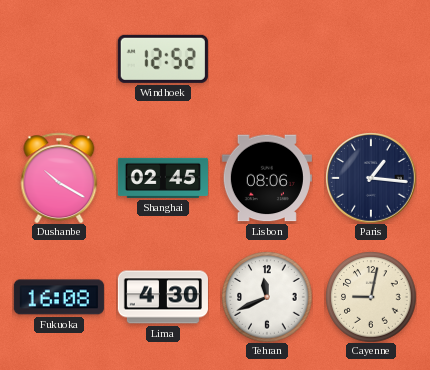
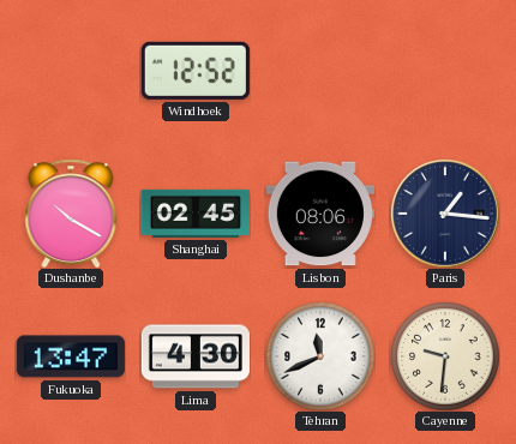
Fukuoka: 16:08 -> 13:47
Cayenne: 9:02 -> 9:31
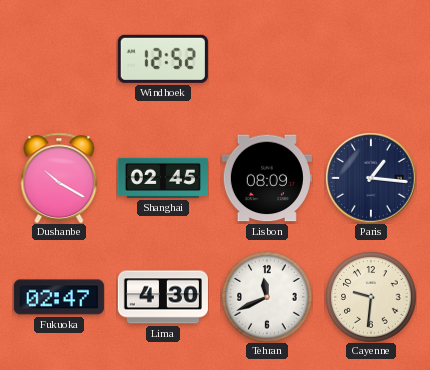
Lisbon: 08:06 -> 08:09
Fukuoka: 13:47 -> 02:47
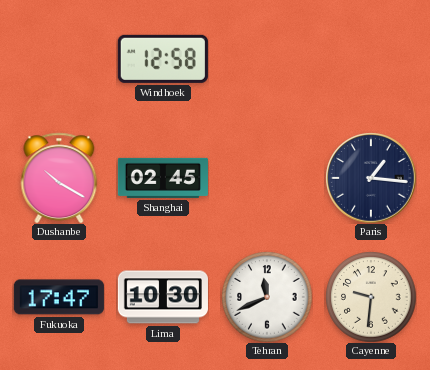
Windhoek: 12:52 -> 12:58
Lisbon: 08:09 -> none
Fukuoka: 02:47 -> 17:47
Lima: 4:30 -> 10:30
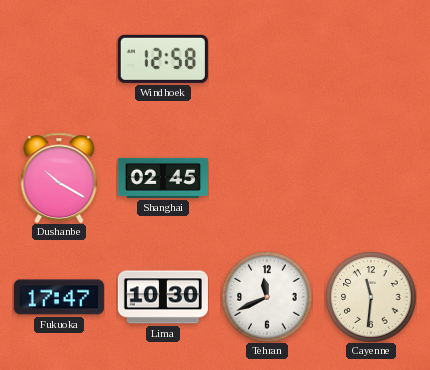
Paris: 1:16 -> none
Cayenne: 9:31 -> 11:31
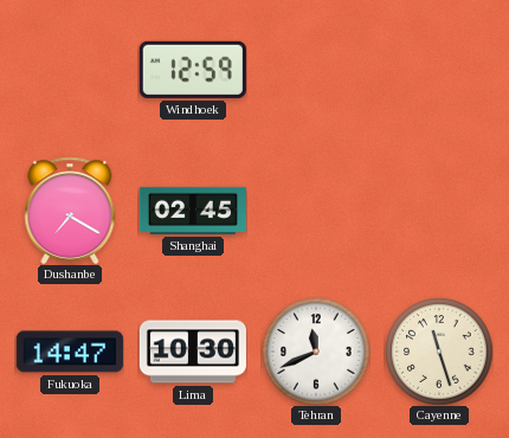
Windhoek: 12:58 -> 12:59
Dushanbe: 10:20 -> 7:20
Fukuoka: 17:47 -> 14:47
Cayenne: 11:31 -> 11:27
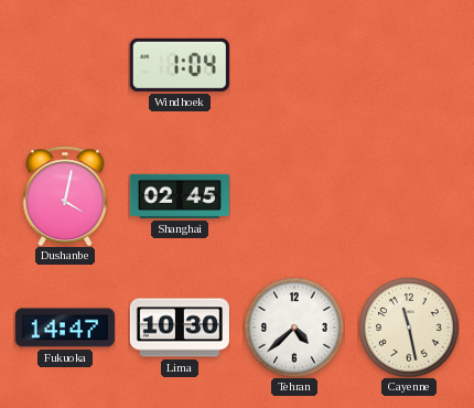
Windhoek: 12:59 -> 1:04
Dushanbe: 7:20 -> 4:02
Tehran: 11:41 -> 4:38
Cayenne: 11:27 -> 11:28
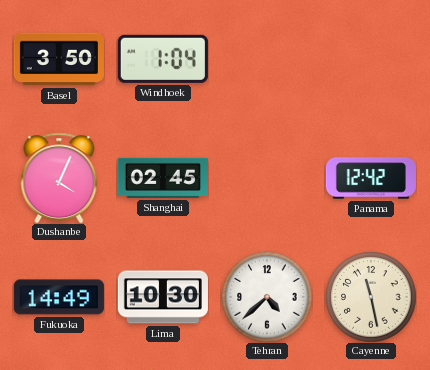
Basel: none -> 3:50
Dushanbe: 4:02 -> 4:04
Panama: none -> 12:42
Fukuoka: 14:47 -> 14:49
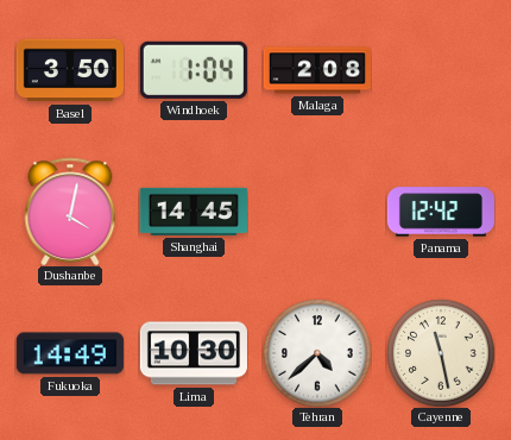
Malaga: none -> 2:08
Dushanbe: 4:04 -> 4:02
Shanghai: 02:45 -> 14:45
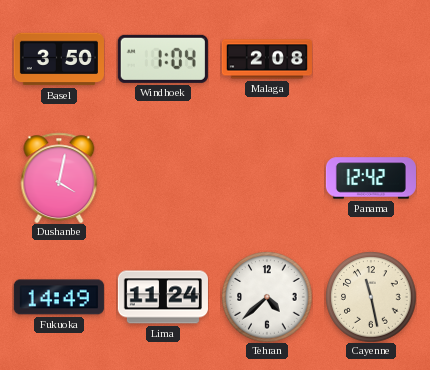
Shanghai: 14:45 -> none
Lima: 10:30 -> 11:24
